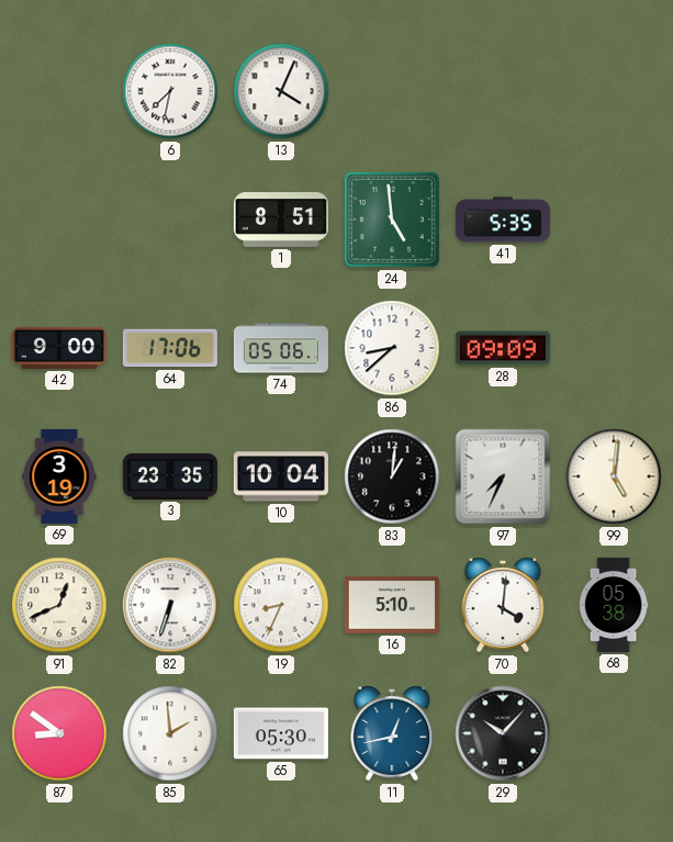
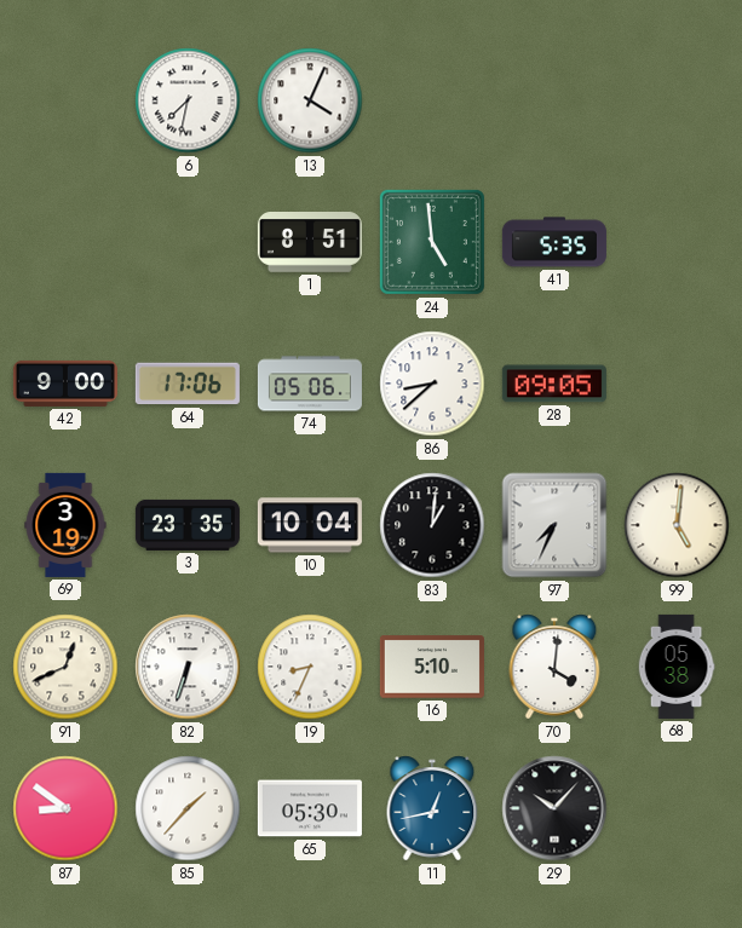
28: 09:09 -> 09:05
85: 1:59 -> 1:37
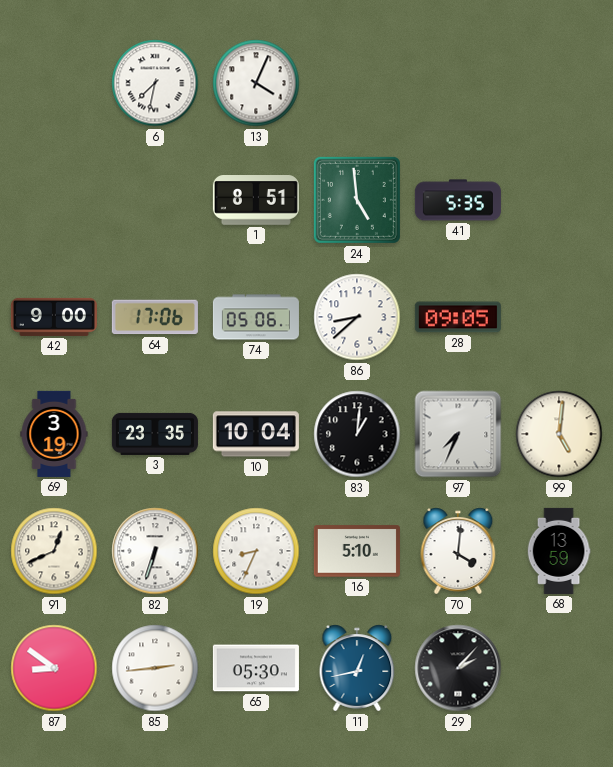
68: 05:38 -> 13:59
85: 1:37 -> 2:44
29: 10:07 -> 2:07
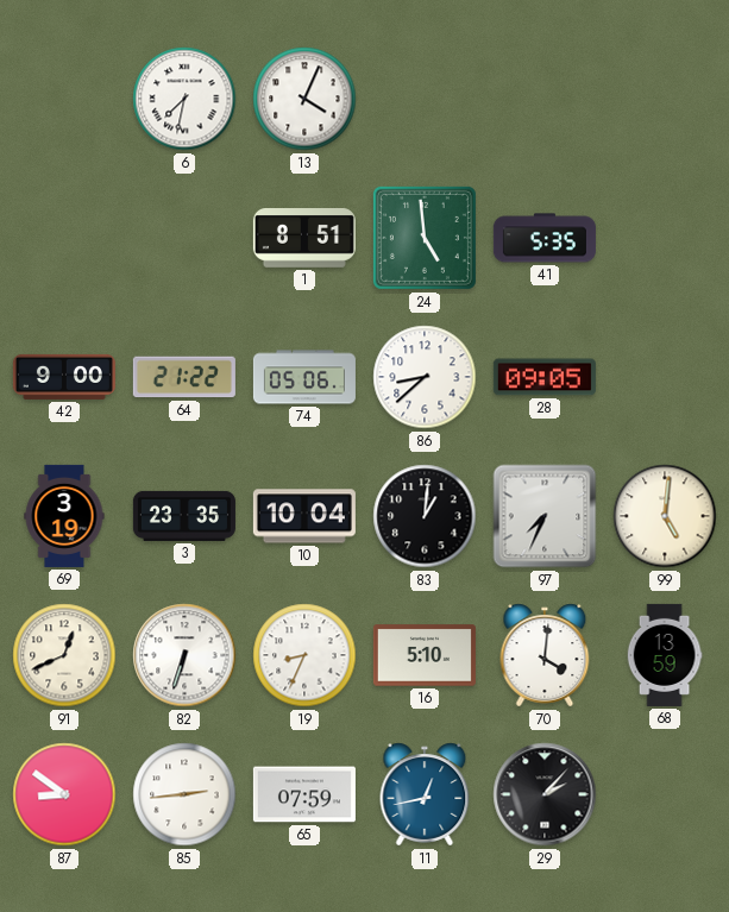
64: 17:06 -> 21:22
65: 05:30 -> 07:59
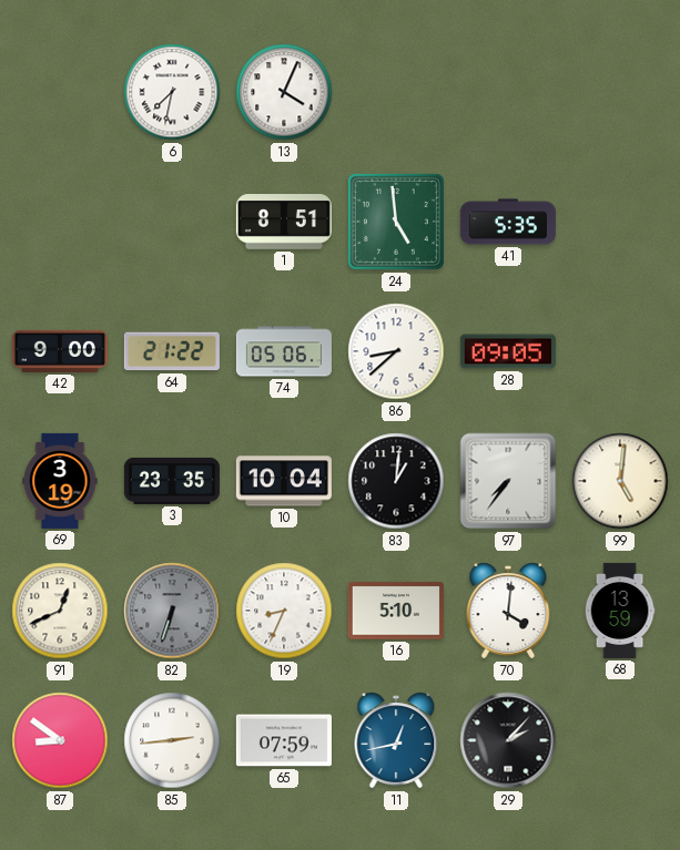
97: 7:34 -> 7:36
82 dial: white -> grey
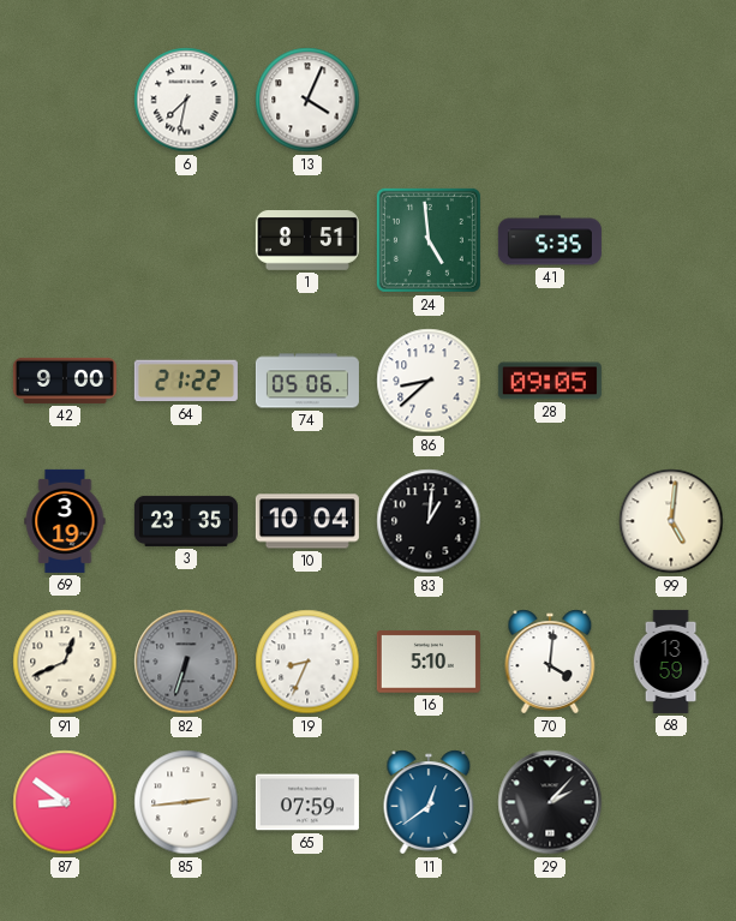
97: 7:36 -> none
11: 12:43 -> 12:39
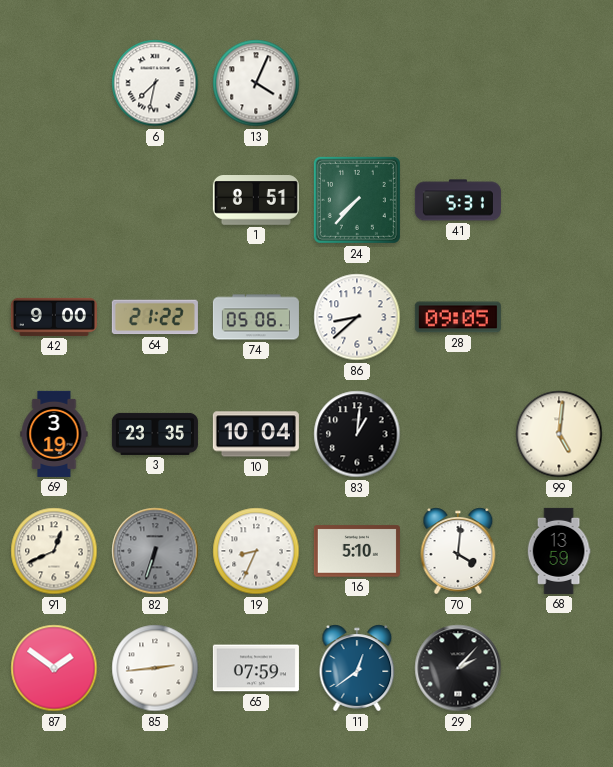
24: 4:59 -> 7:37
41: 5:35 -> 5:31
87: 8:51 -> 1:51
